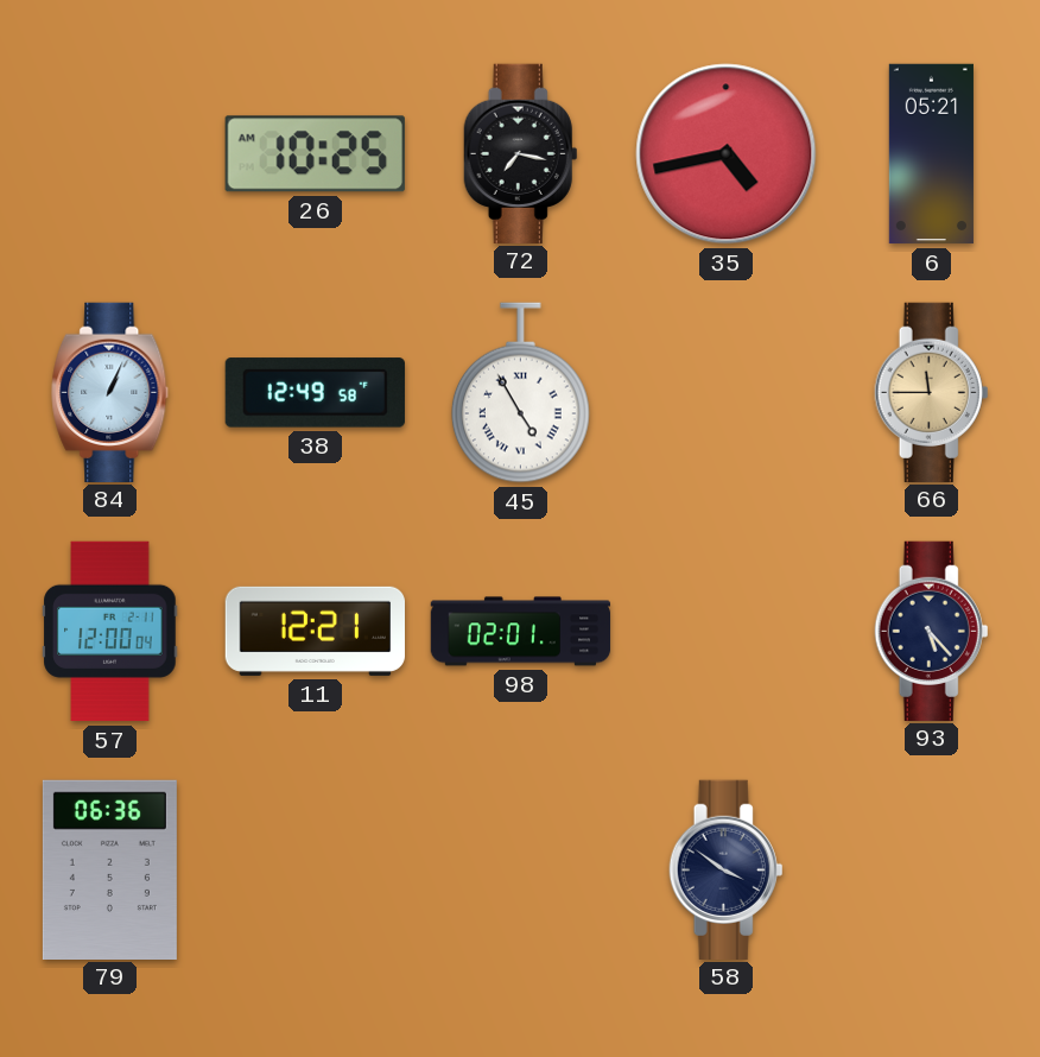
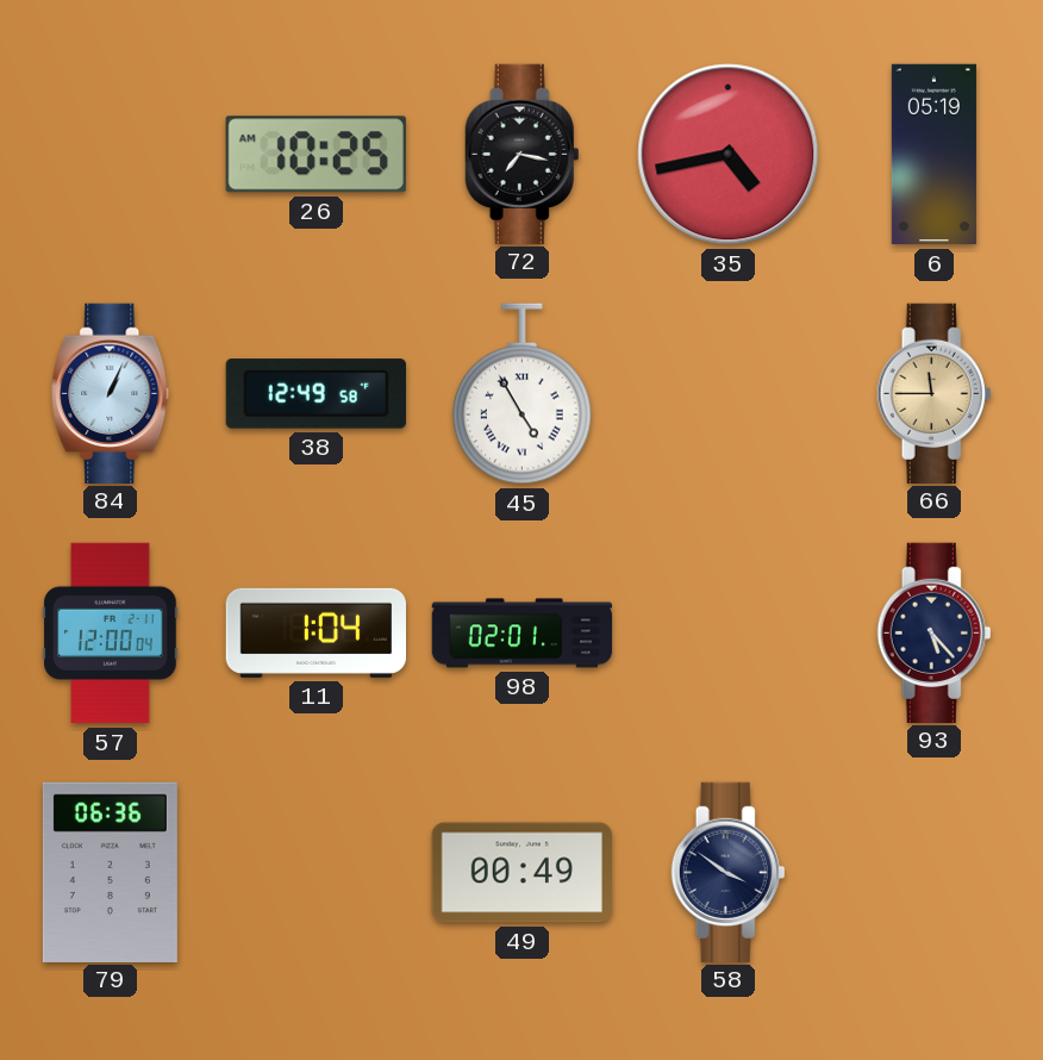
6: 05:21 -> 05:19
11: 12:21 -> 1:04
49: none -> 00:49
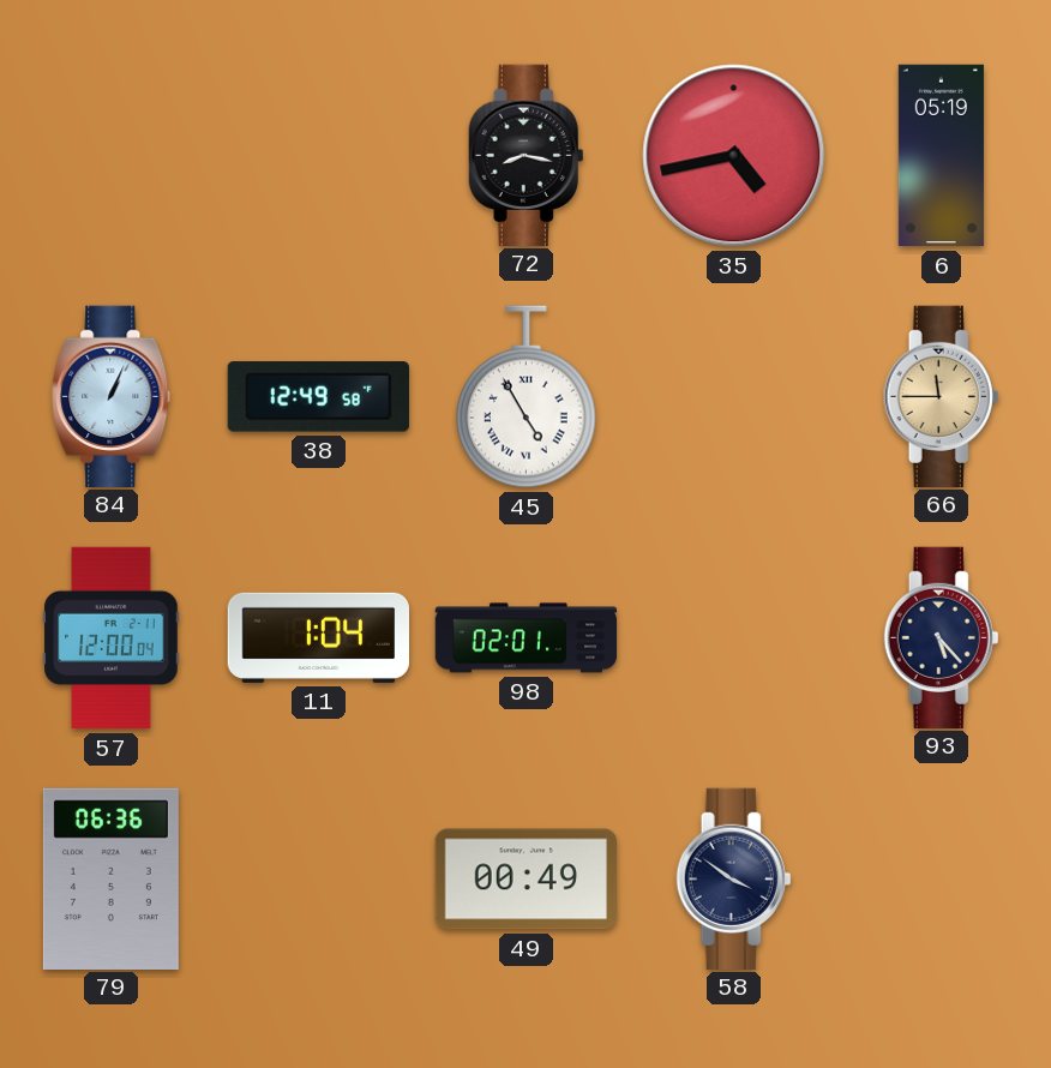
26: 10:25 -> none
72: 7:17 -> 8:17
